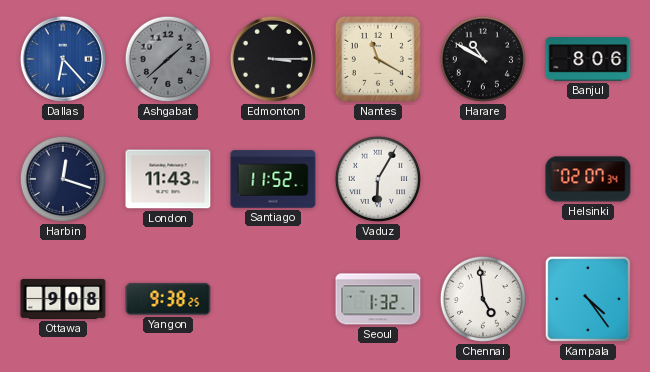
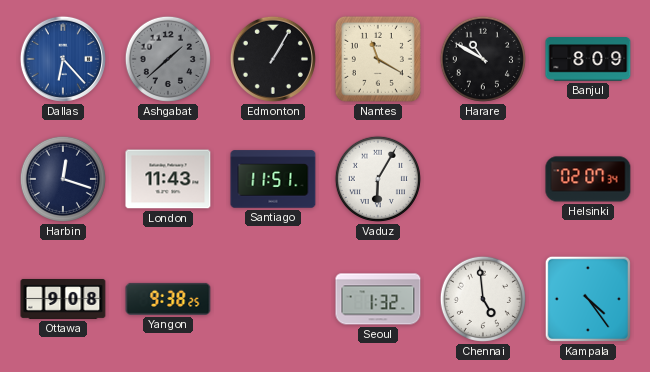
Edmonton: 3:15 -> 1:05
Banjul: 8:06 -> 8:09
Santiago: 11:52 -> 11:51
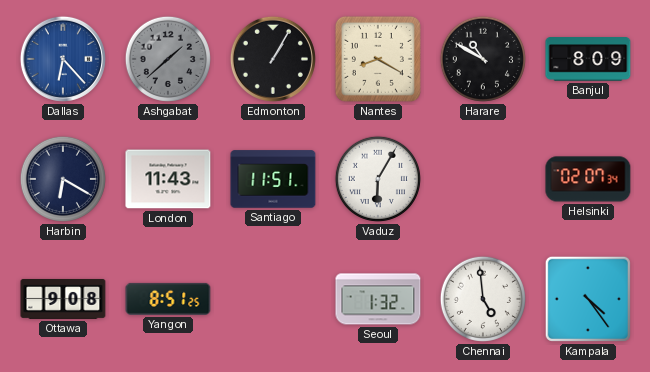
Nantes: 11:20 -> 8:20
Harbin: 12:18 -> 6:20
Yangon: 9:38 -> 8:51
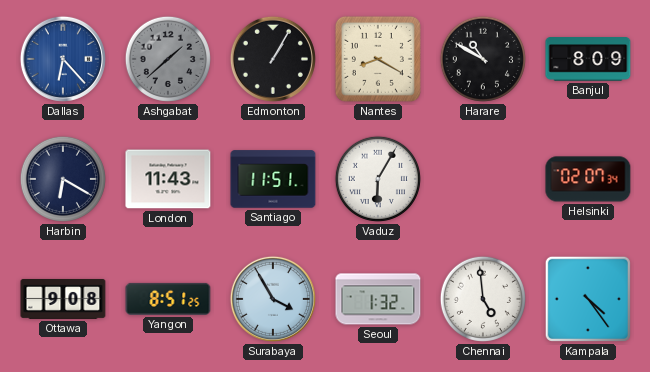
Surabaya: none -> 3:55
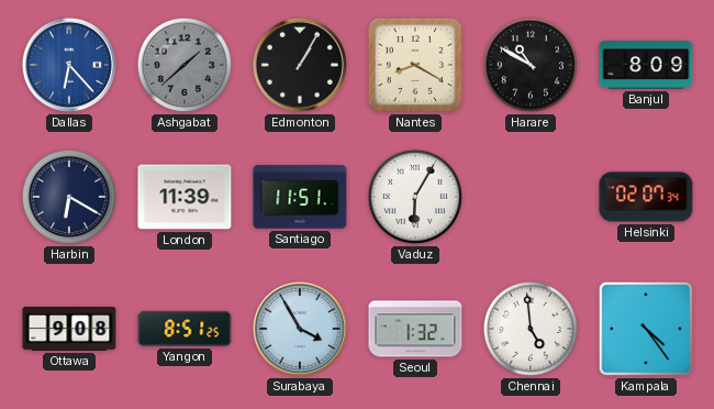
London: 11:43 -> 11:39
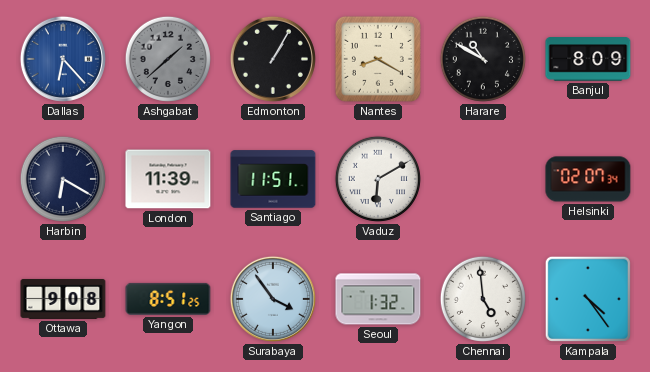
Vaduz: 6:05 -> 6:10
Surabaya: 3:55 -> 3:54
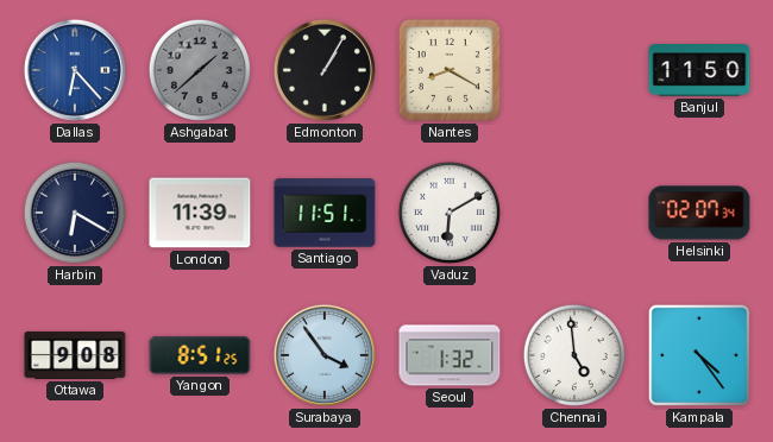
Harare: 10:50 -> none
Banjul: 8:09 -> 11:50
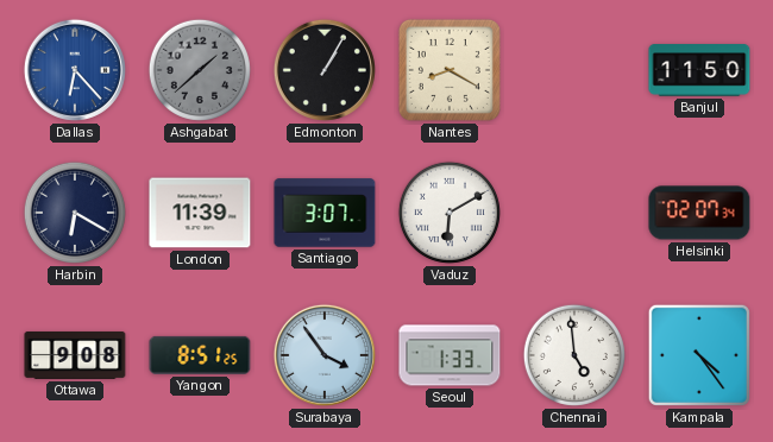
Santiago: 11:51 -> 3:07
Seoul: 1:32 -> 1:33
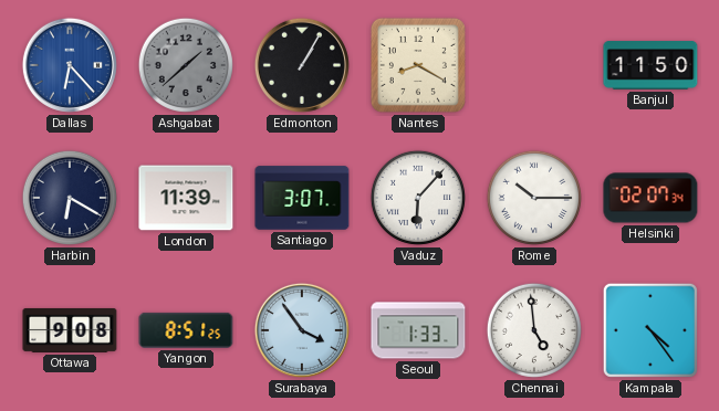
Vaduz: 6:10 -> 6:07
Rome: none -> 10:15
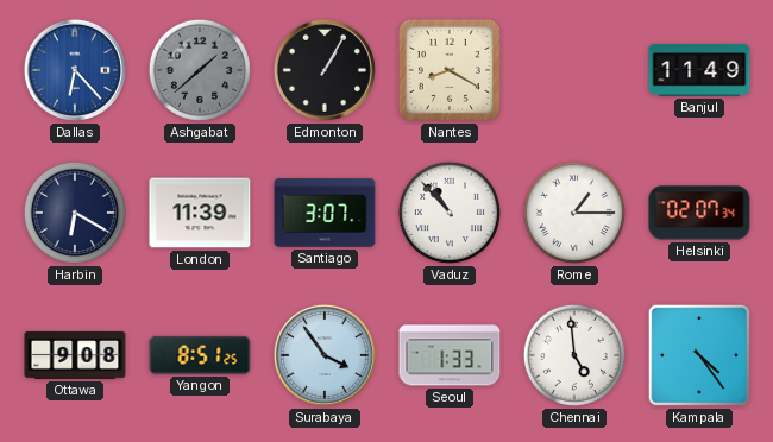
Banjul: 11:50 -> 11:49
Vaduz: 6:07 -> 10:53
Rome: 10:15 -> 1:15
